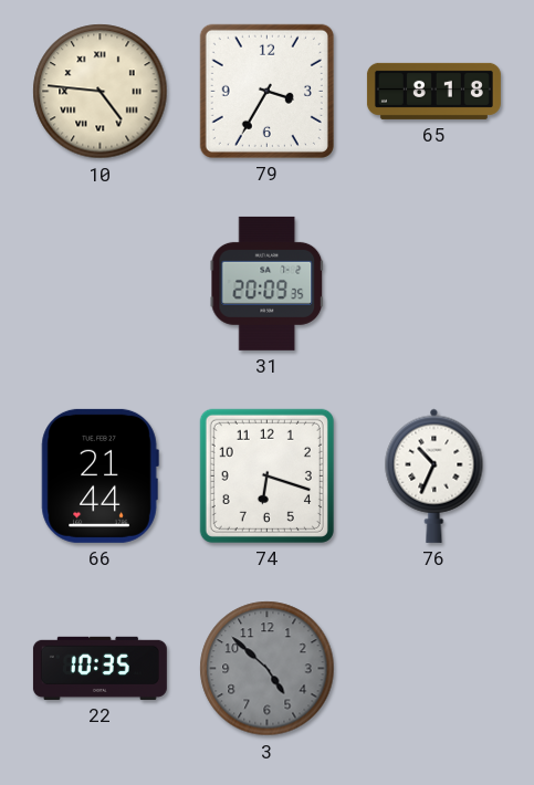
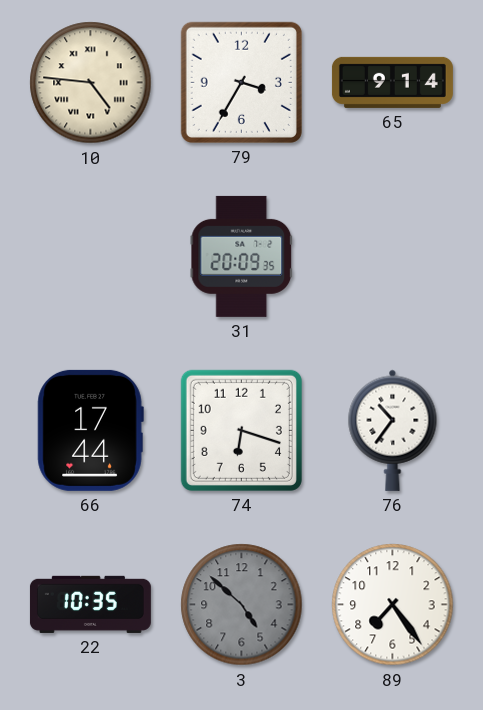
65: 8:18 -> 9:14
66: 21:44 -> 17:44
76: 10:34 -> 10:36
89: none -> 7:24
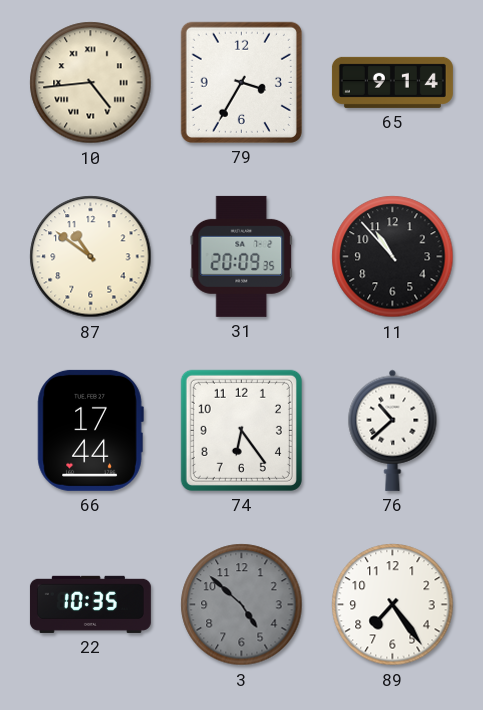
10: 4:46 -> 4:44
87: none -> 10:51
11: none -> 10:53
74: 6:18 -> 6:24
76: 10:36 -> 10:38
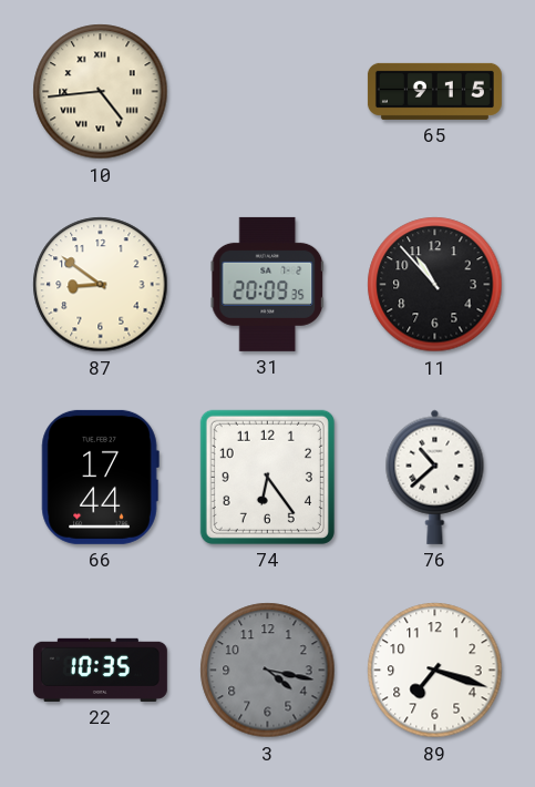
79: 3:35 -> none
65: 9:14 -> 9:15
87: 10:51 -> 8:51
3: 4:52 -> 4:17
89: 7:24 -> 7:18
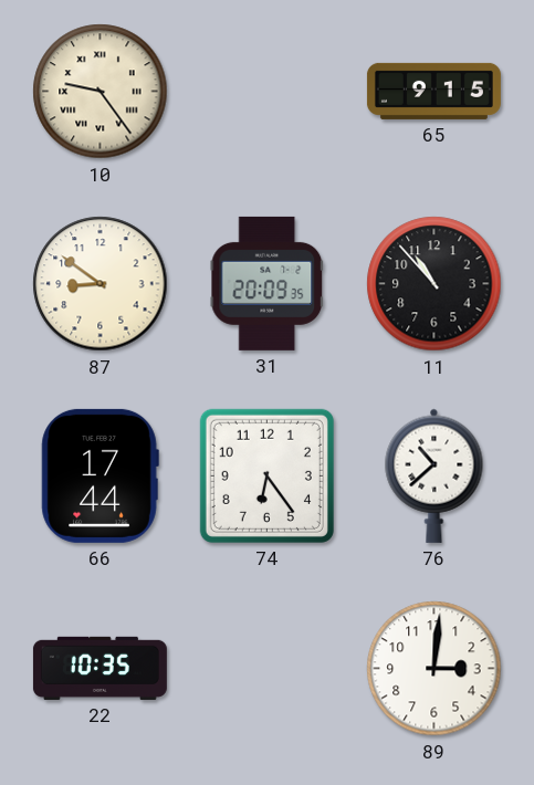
10: 4:44 -> 9:24
3: 4:17 -> none
89: 7:18 -> 3:01
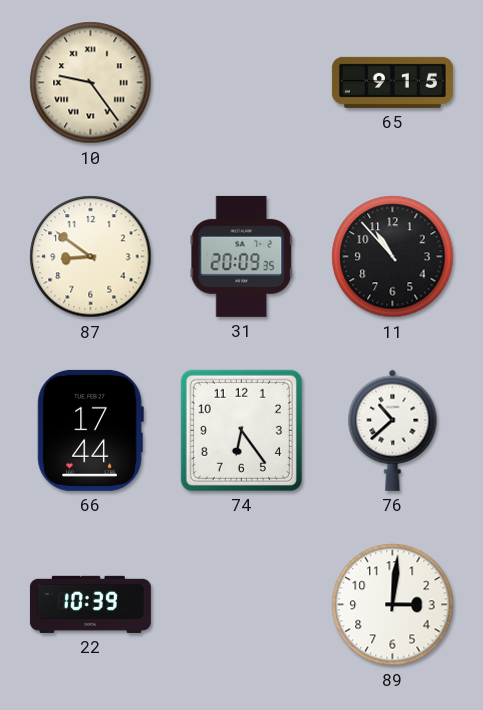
22: 10:35 -> 10:39
